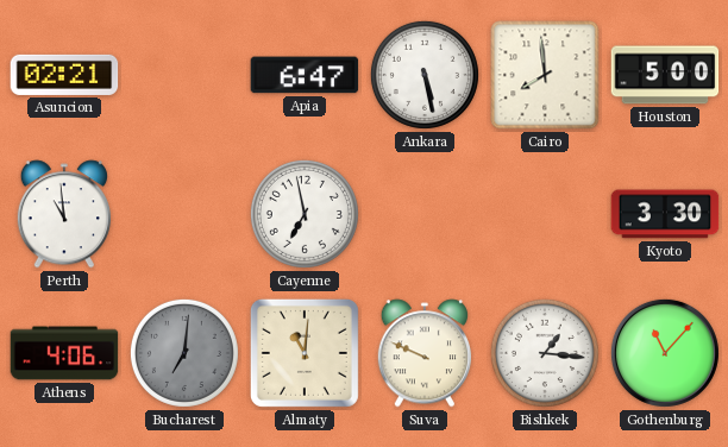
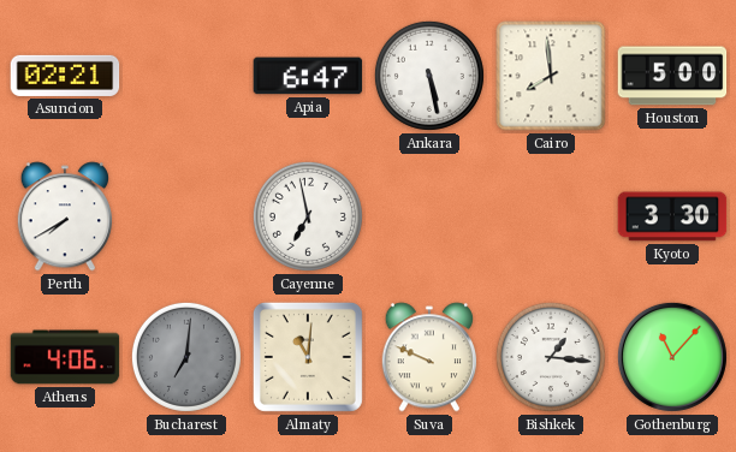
Perth: 10:59 -> 7:40
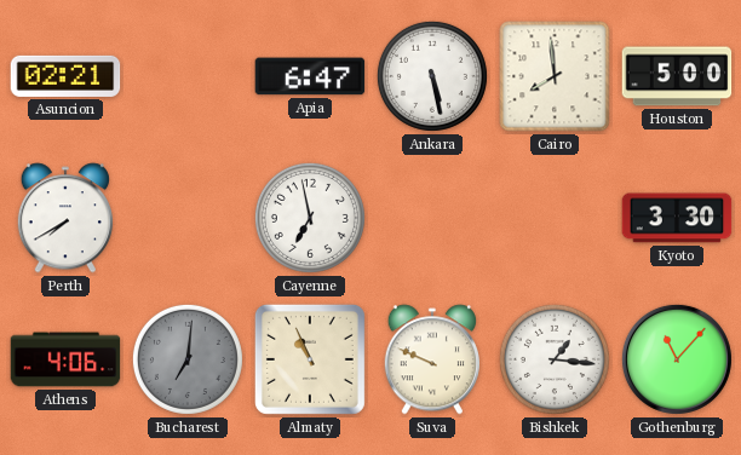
Almaty: 11:01 -> 10:56
